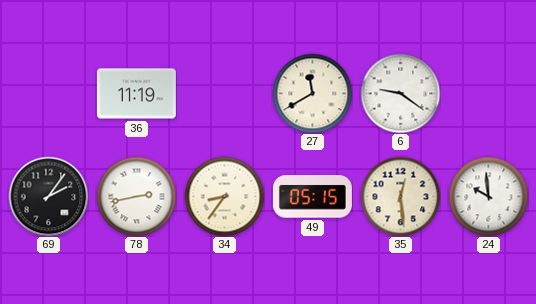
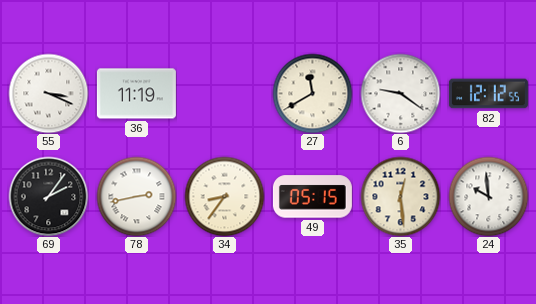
55: none -> 3:19
82: none -> 12:12
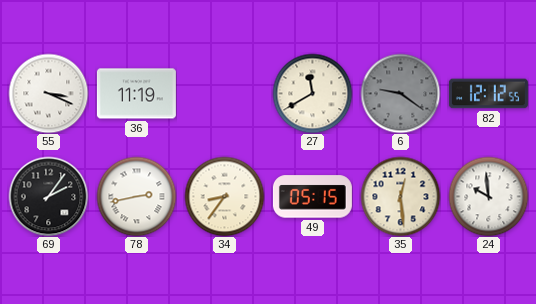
6 dial: white -> grey
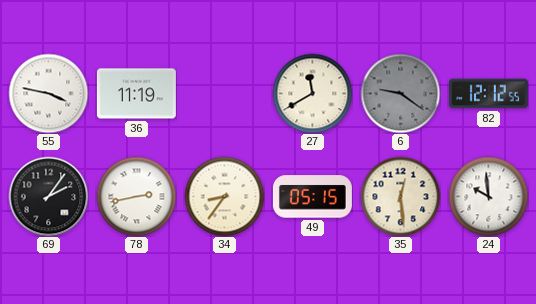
55: 3:19 -> 3:47
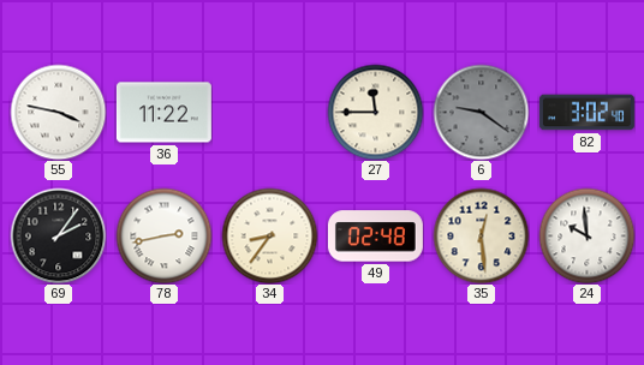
36: 11:19 -> 11:22
27: 11:40 -> 11:45
82: 12:12 -> 3:02
49: 05:15 -> 02:48
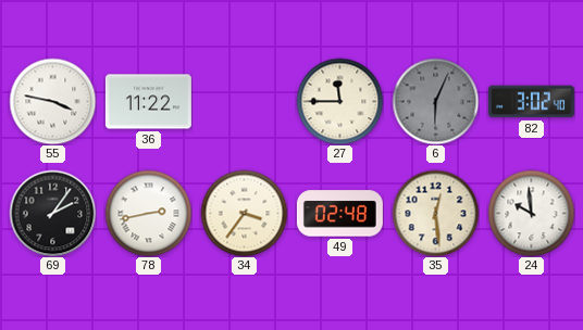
6: 9:21 -> 6:04
34: 8:36 -> 3:36
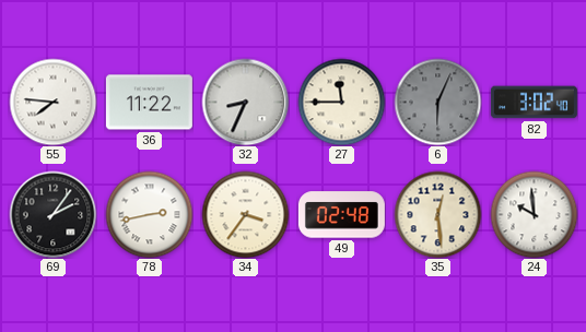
55: 3:47 -> 7:46
32: none -> 8:34
